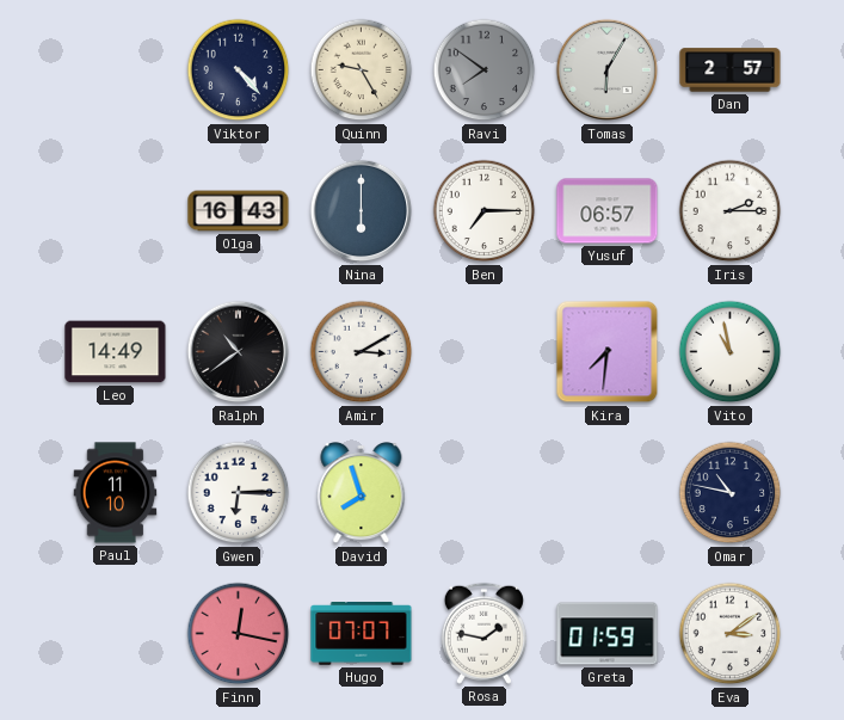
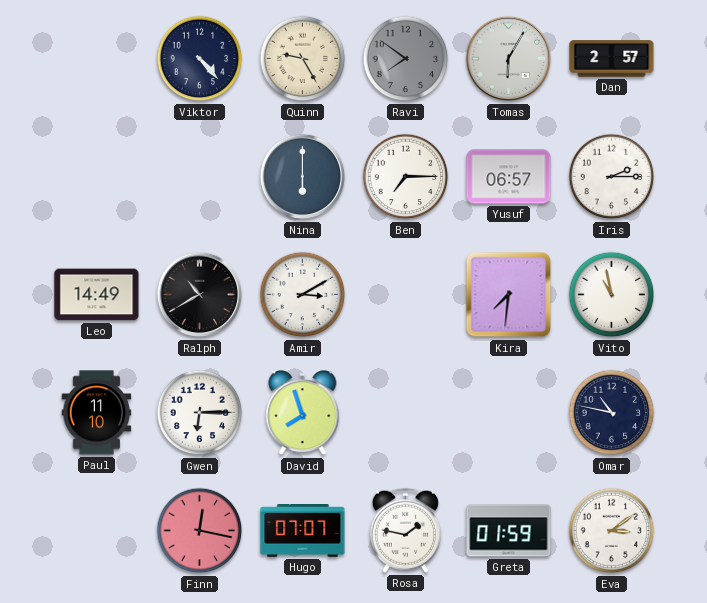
Olga: 16:43 -> none
Ralph: 10:39 -> 10:40
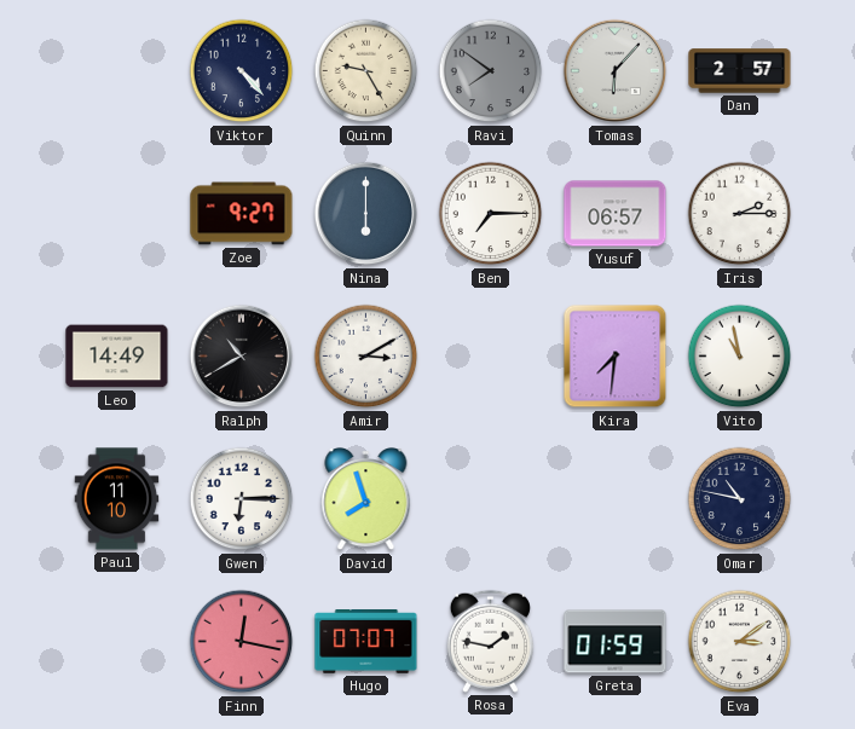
Tomas: 6:05 -> 6:07
Zoe: none -> 9:27
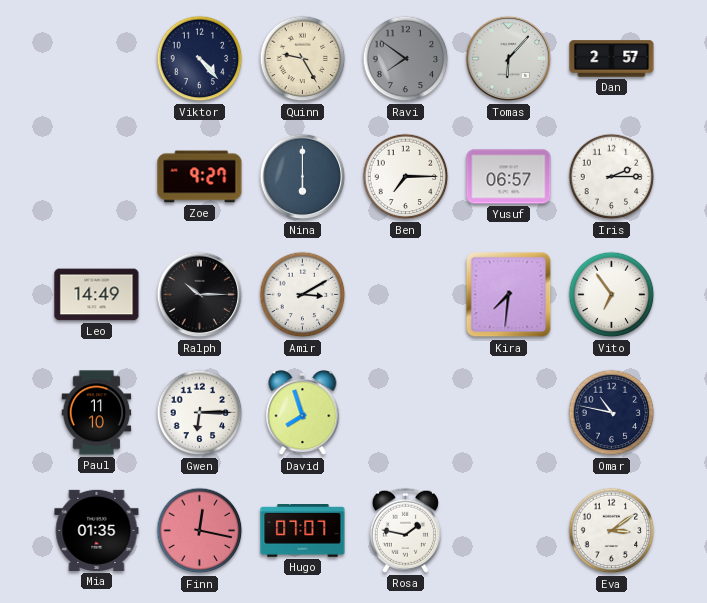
Ralph: 10:40 -> 10:15
Vito: 10:58 -> 6:54
Mia: none -> 01:35
Greta: 01:59 -> none
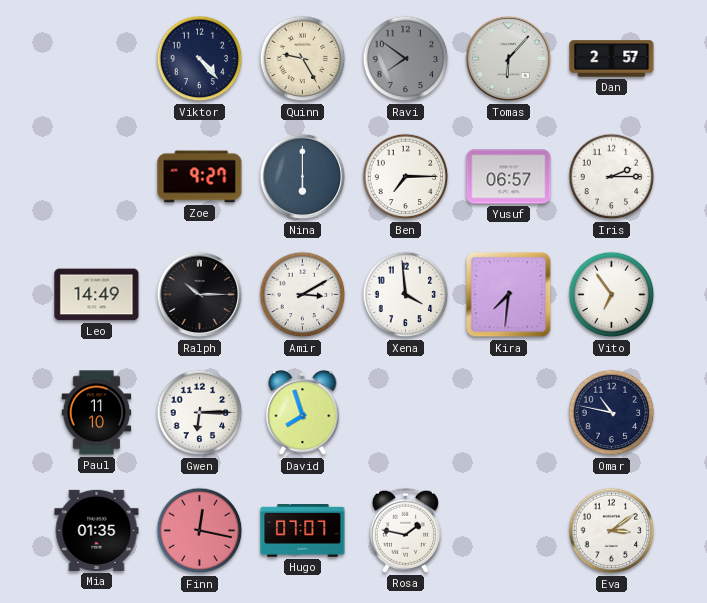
Xena: none -> 3:59
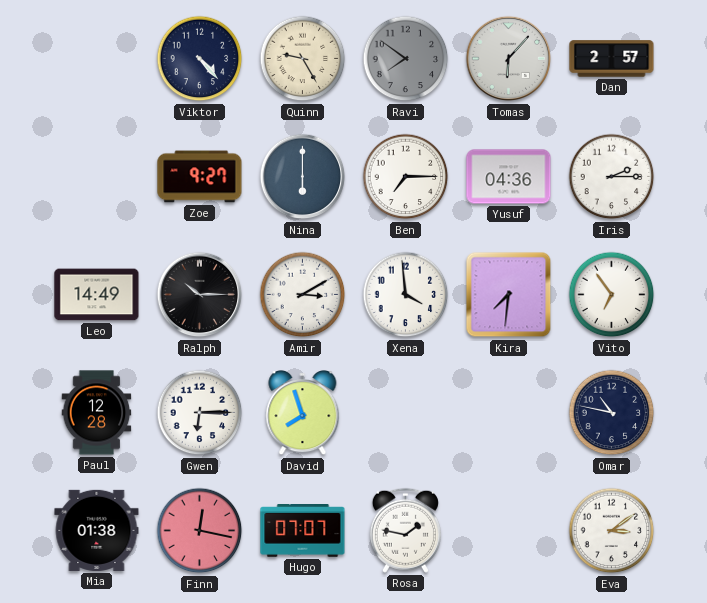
Yusuf: 06:57 -> 04:36
Paul: 11:10 -> 12:28
Mia: 01:35 -> 01:38
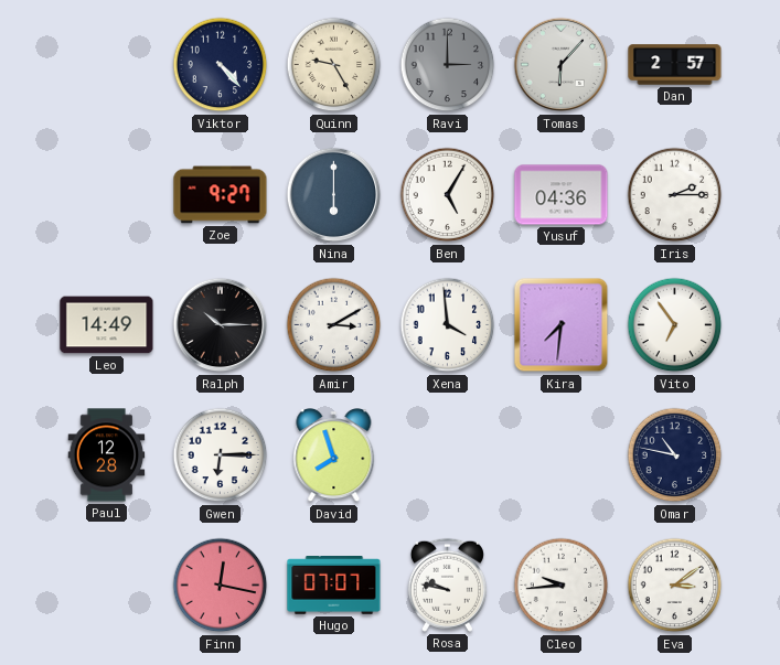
Ravi: 7:51 -> 3:00
Ben: 7:15 -> 5:05
Mia: 01:38 -> none
Rosa: 1:47 -> 9:47
Cleo: none -> 9:44
